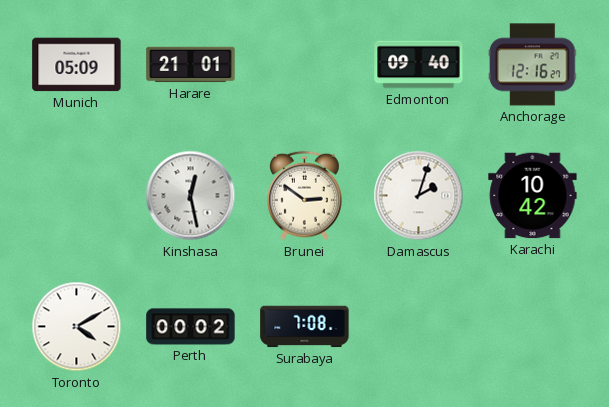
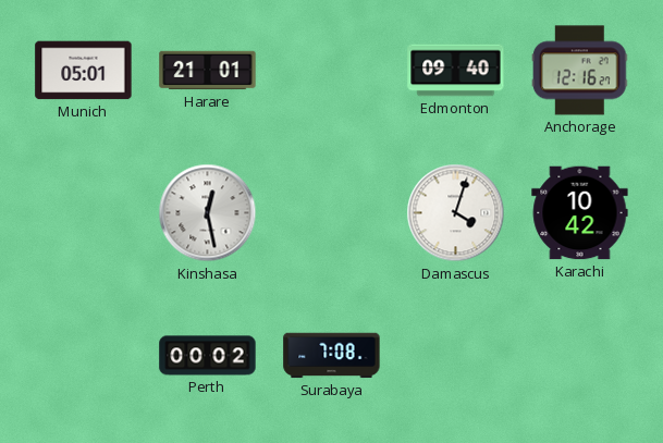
Munich: 05:09 -> 05:01
Brunei: 2:51 -> none
Damascus: 2:03 -> 4:03
Toronto: 4:10 -> none
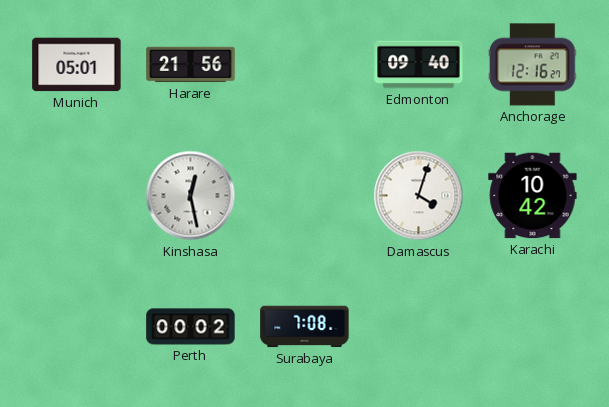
Harare: 21:01 -> 21:56
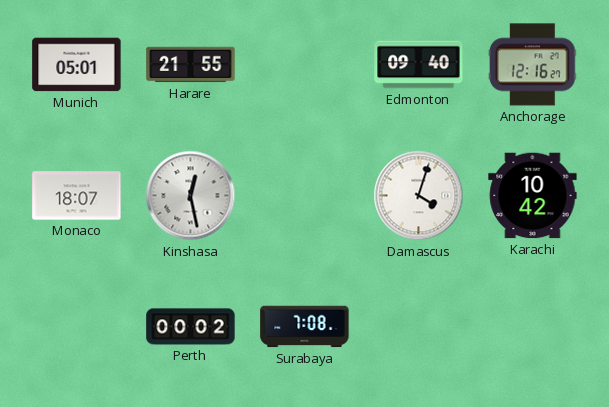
Harare: 21:56 -> 21:55
Monaco: none -> 18:07
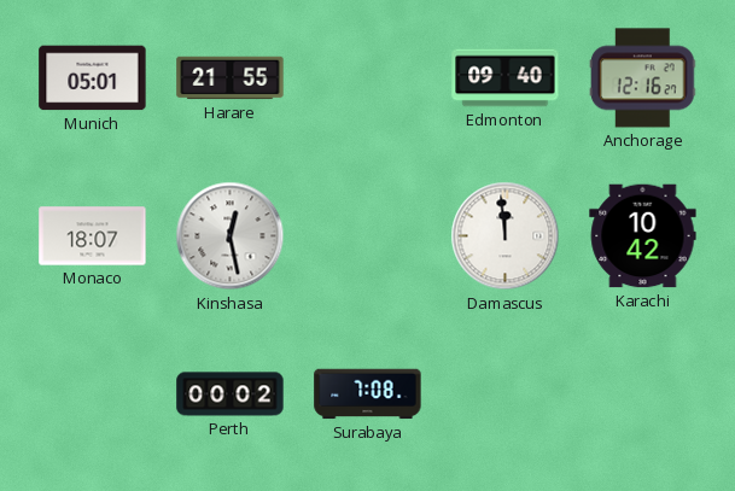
Damascus: 4:03 -> 11:59
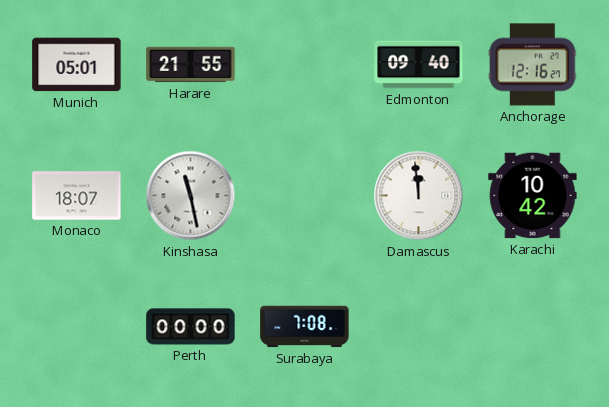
Kinshasa: 12:28 -> 11:28
Perth: 00:02 -> 00:00
